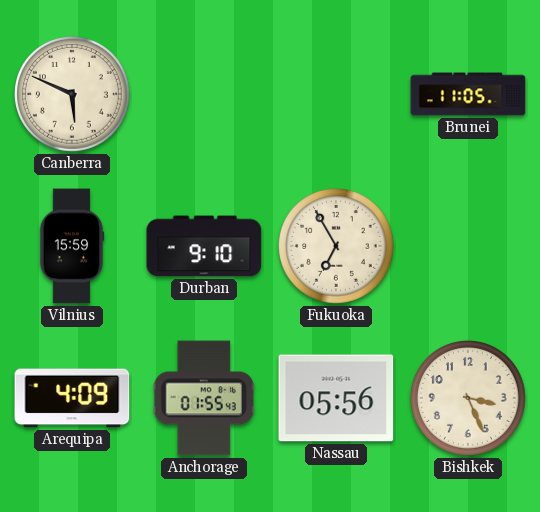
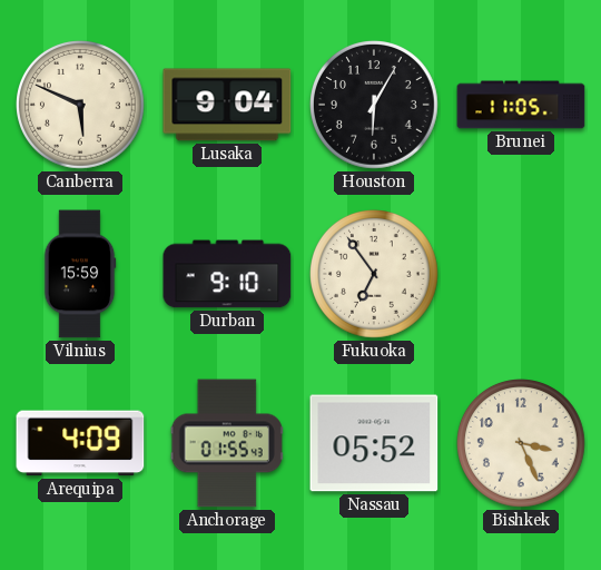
Lusaka: none -> 9:04
Houston: none -> 6:05
Fukuoka: 6:55 -> 6:54
Nassau: 05:56 -> 05:52
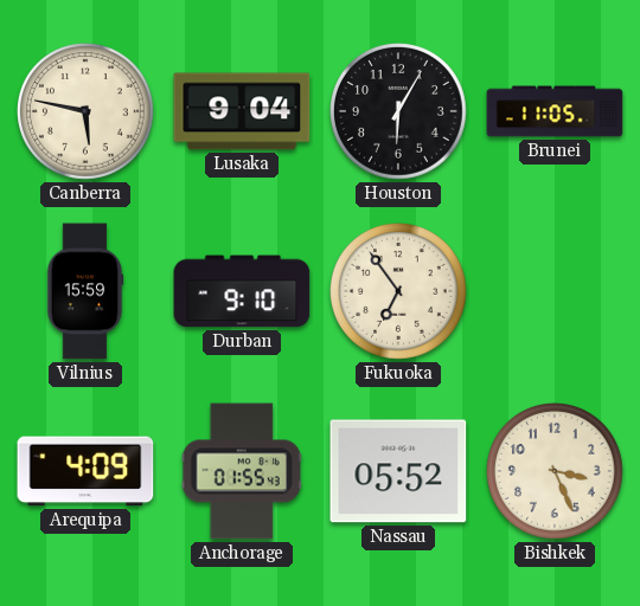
Canberra: 5:49 -> 5:47
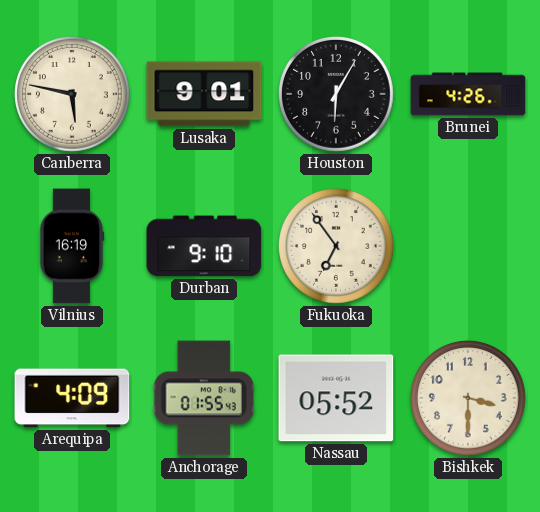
Lusaka: 9:04 -> 9:01
Brunei: 11:05 -> 4:26
Vilnius: 15:59 -> 16:19
Bishkek: 3:26 -> 3:30
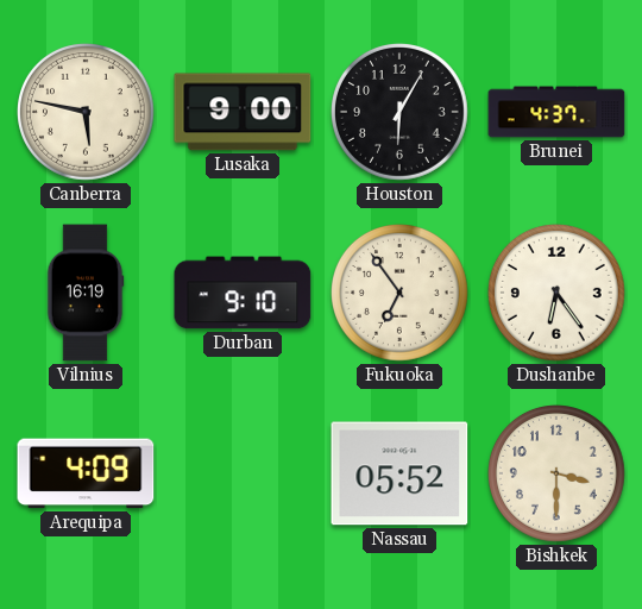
Lusaka: 9:01 -> 9:00
Brunei: 4:26 -> 4:37
Dushanbe: none -> 6:24
Anchorage: 01:55 -> none
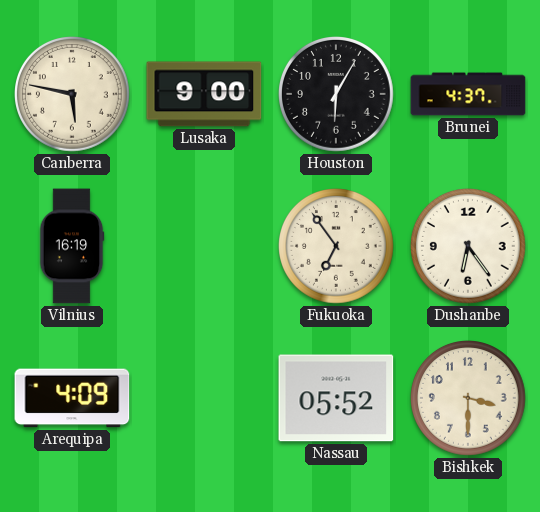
Durban: 9:10 -> none
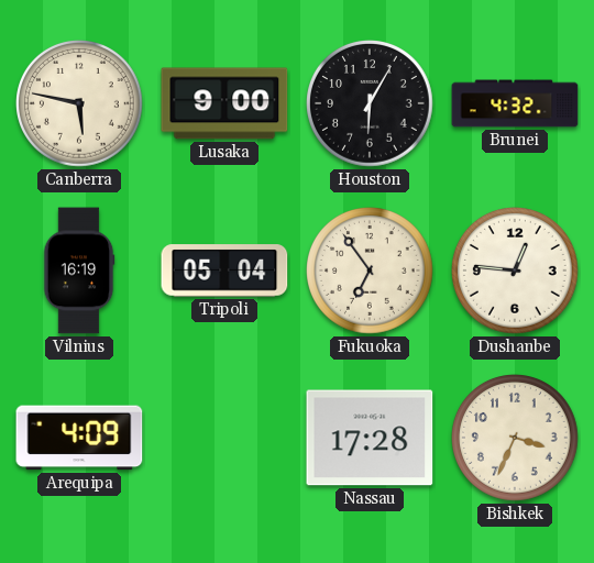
Brunei: 4:37 -> 4:32
Tripoli: none -> 05:04
Dushanbe: 6:24 -> 12:46
Nassau: 05:52 -> 17:28
Bishkek: 3:30 -> 3:34
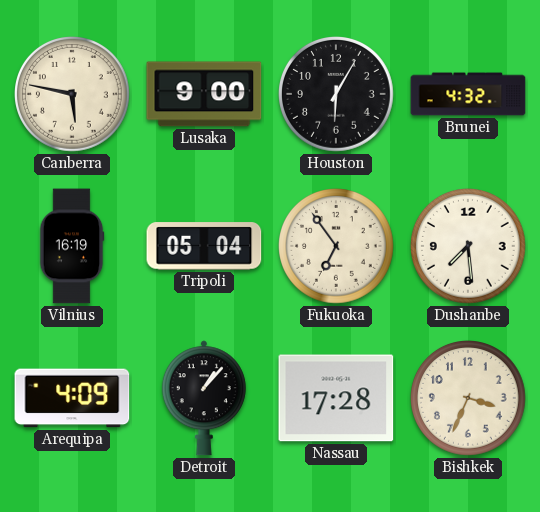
Dushanbe: 12:46 -> 7:29
Detroit: none -> 1:07
